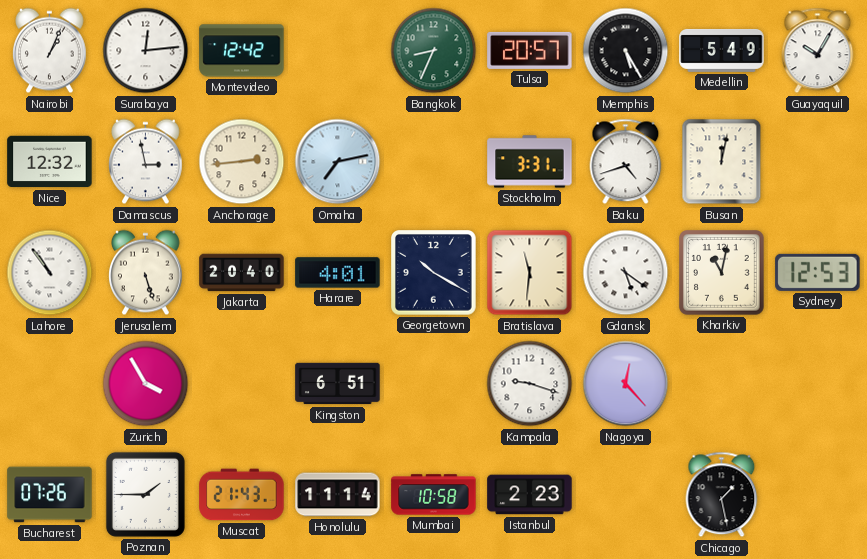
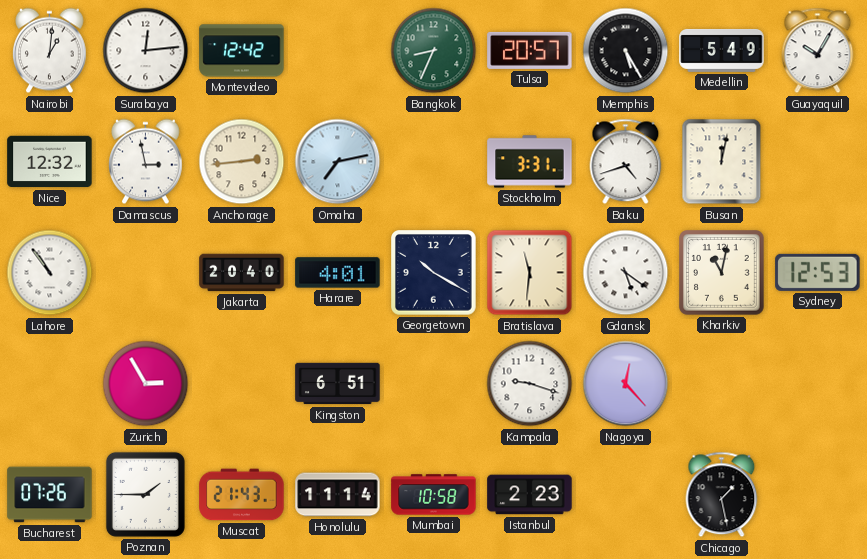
Nairobi: 1:04 -> 1:01
Jerusalem: 5:27 -> none
Zurich: 3:55 -> 2:55
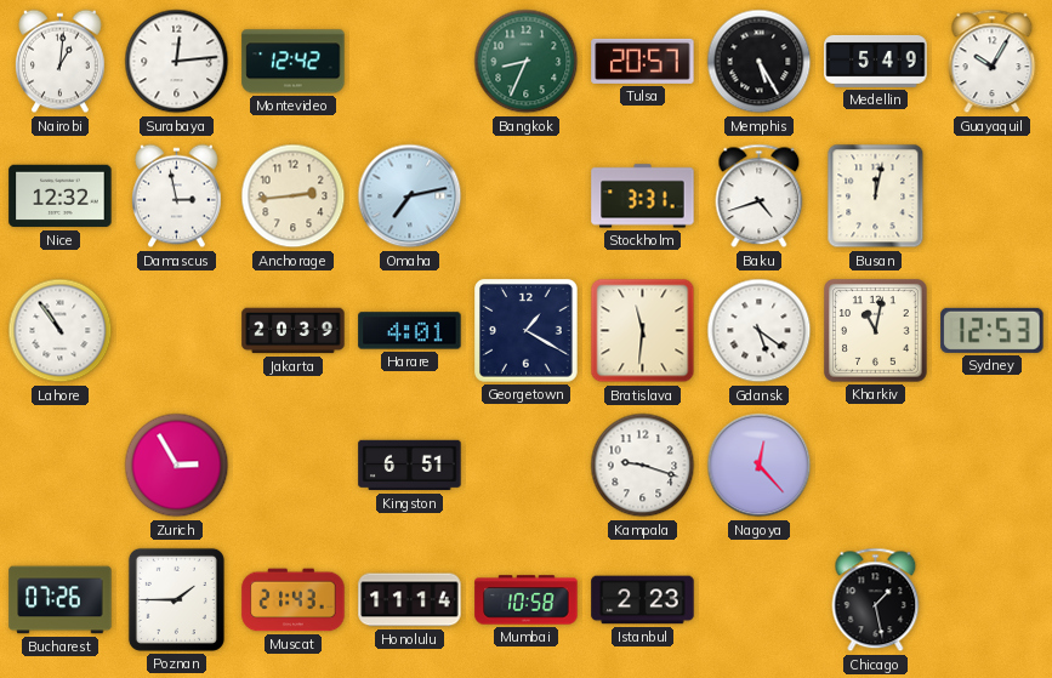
Jakarta: 20:40 -> 20:39
Georgetown: 10:20 -> 1:20
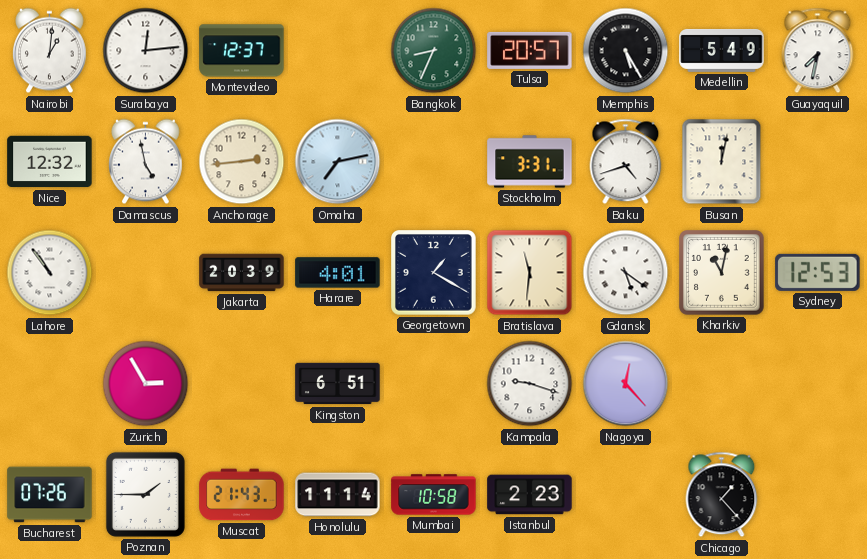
Montevideo: 12:42 -> 12:37
Guayaquil: 10:05 -> 7:32
Damascus: 2:58 -> 4:58
Chicago: 1:28 -> 1:23
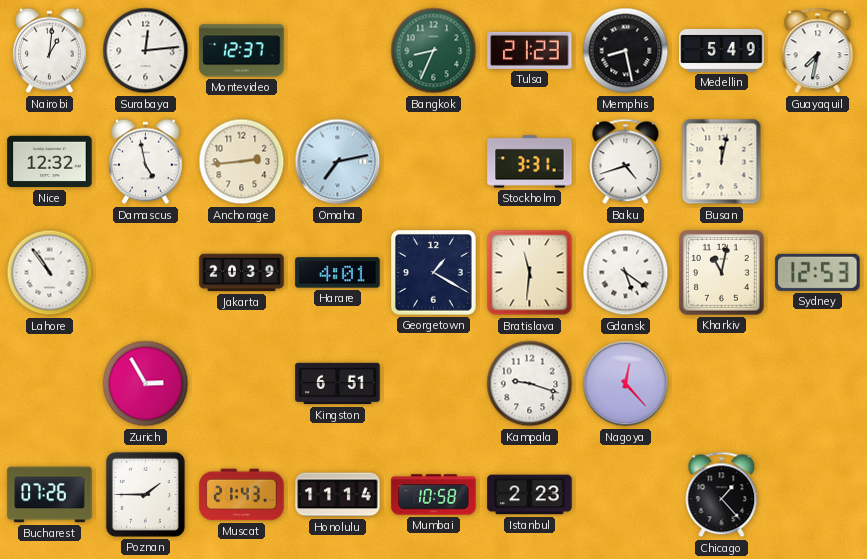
Tulsa: 20:57 -> 21:23
Memphis: 5:25 -> 8:28
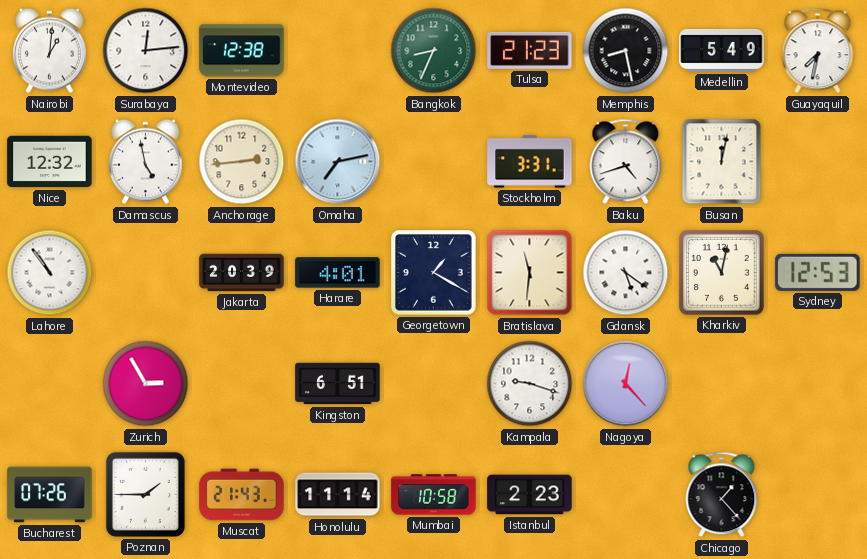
Montevideo: 12:37 -> 12:38
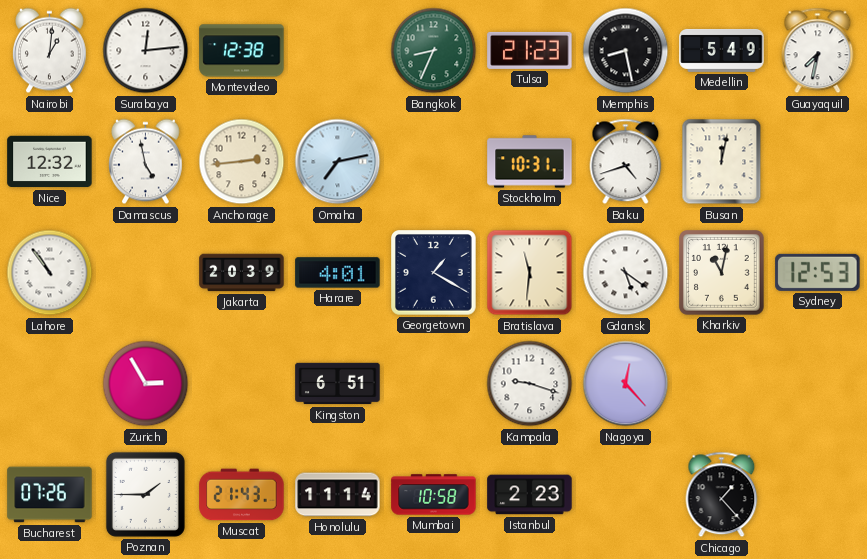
Stockholm: 3:31 -> 10:31
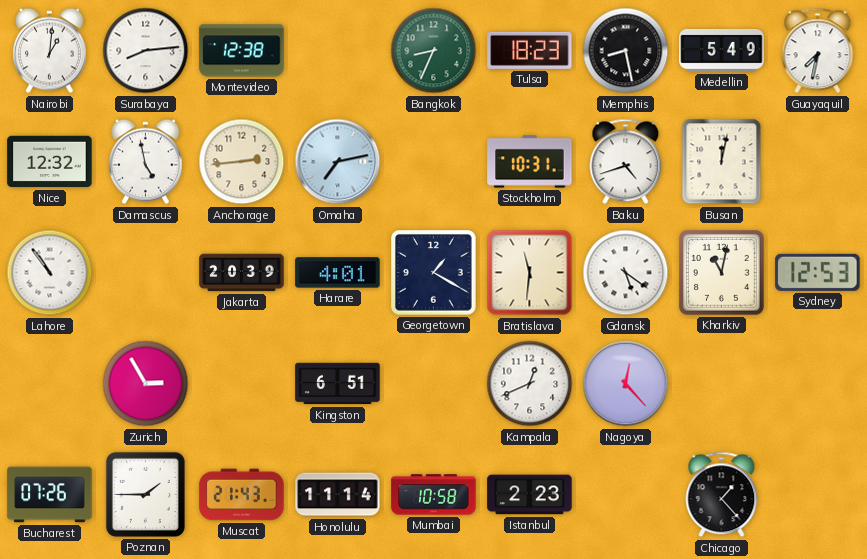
Surabaya: 12:14 -> 8:14
Tulsa: 21:23 -> 18:23
Kampala: 9:18 -> 12:41
